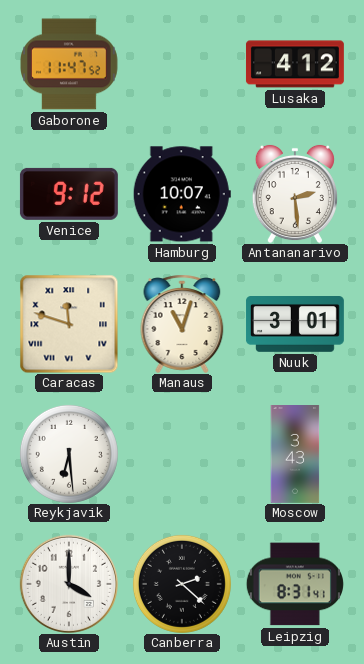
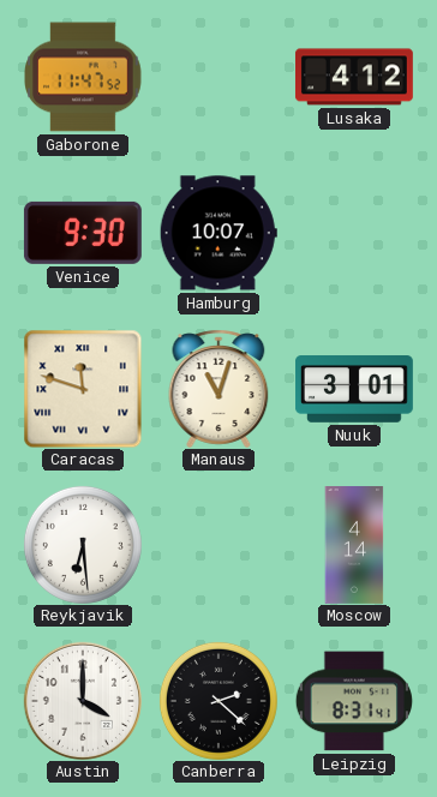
Venice: 9:12 -> 9:30
Antananarivo: 2:29 -> none
Moscow: 3:43 -> 4:14
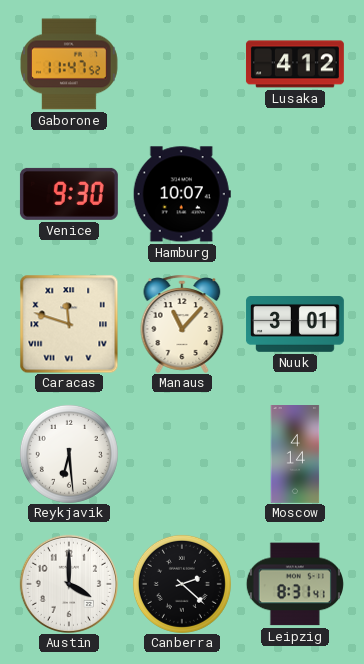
Manaus: 11:03 -> 11:07
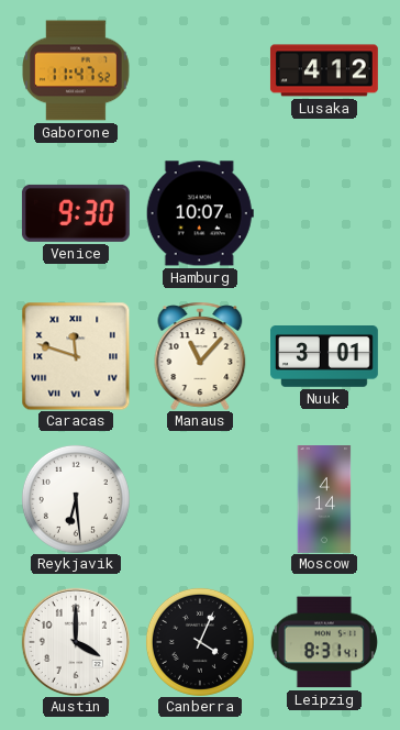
Canberra: 2:22 -> 4:04
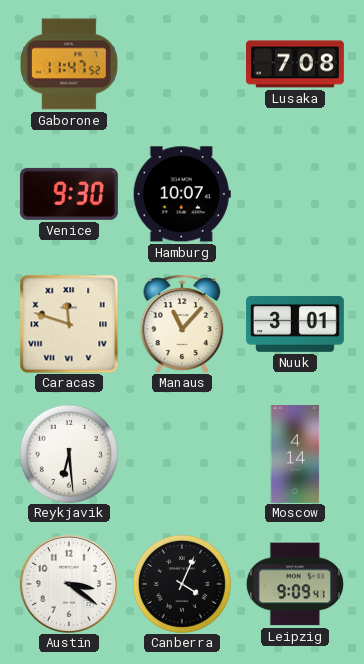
Lusaka: 4:12 -> 7:08
Austin: 4:00 -> 3:21
Leipzig: 8:31 -> 9:09
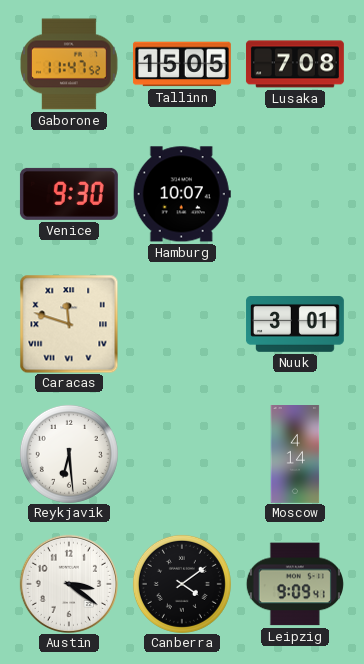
Tallinn: none -> 15:05
Manaus: 11:07 -> none
Canberra: 4:04 -> 4:09
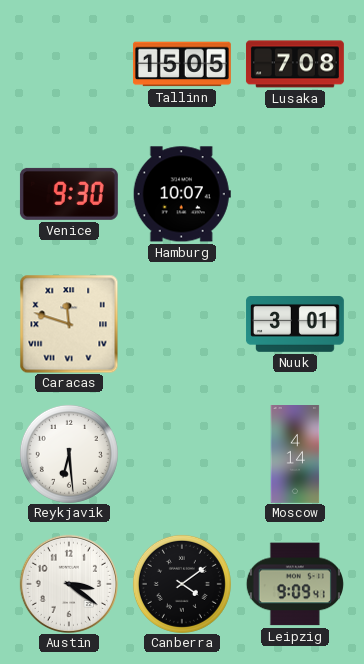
Gaborone: 11:47 -> none
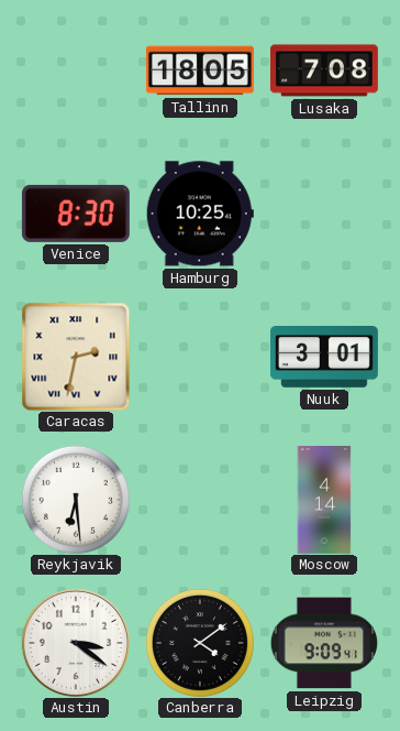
Tallinn: 15:05 -> 18:05
Venice: 9:30 -> 8:30
Hamburg: 10:07 -> 10:25
Caracas: 11:48 -> 2:32
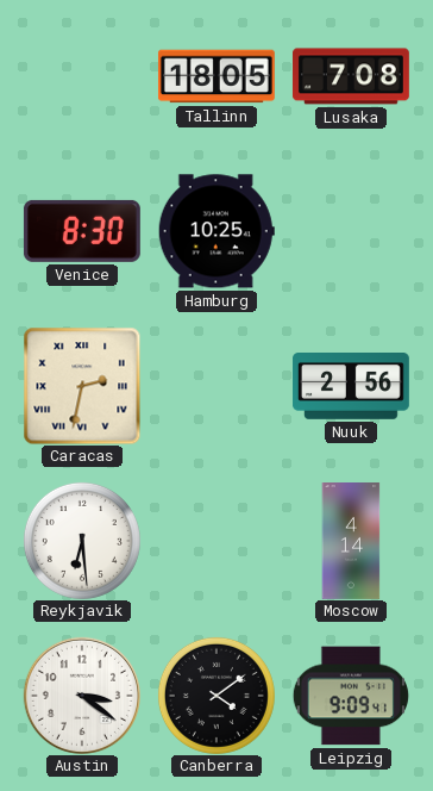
Nuuk: 3:01 -> 2:56
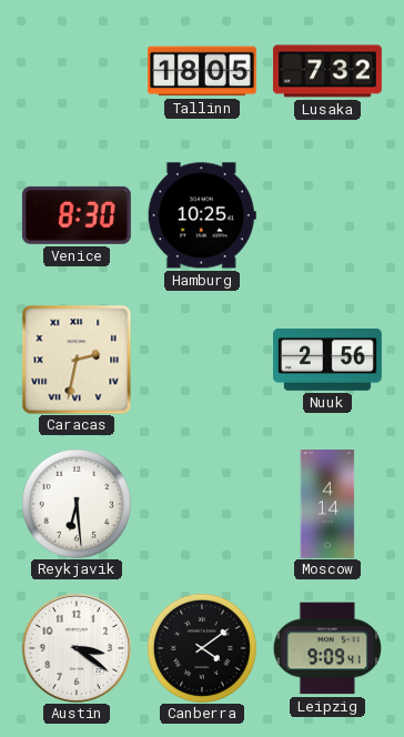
Lusaka: 7:08 -> 7:32
